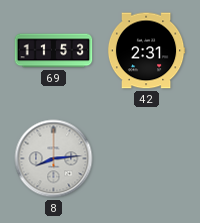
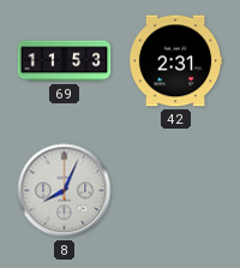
8: 8:14 -> 8:04
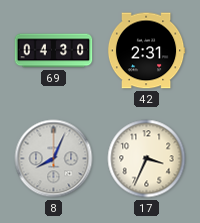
69: 11:53 -> 04:30
17: none -> 3:34
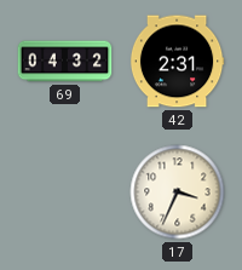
69: 04:30 -> 04:32
8: 8:04 -> none
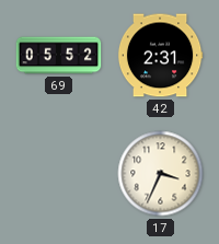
69: 04:32 -> 05:52
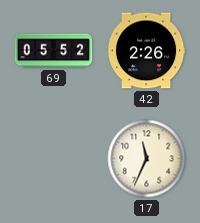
42: 2:31 -> 2:26
17: 3:34 -> 11:34
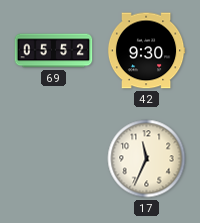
42: 2:26 -> 9:30
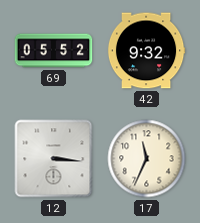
42: 9:30 -> 9:32
12: none -> 3:16
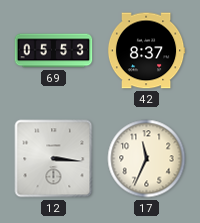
69: 05:52 -> 05:53
42: 9:32 -> 8:37
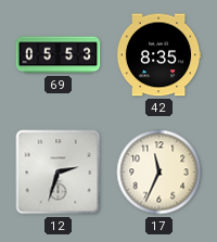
42: 8:37 -> 8:35
12: 3:16 -> 2:33
